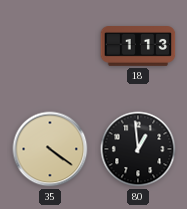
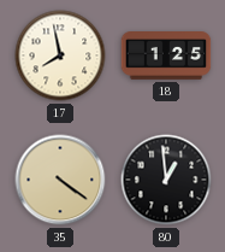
17: none -> 7:58
18: 1:13 -> 1:25
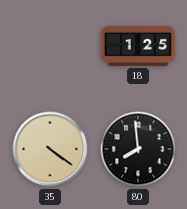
17: 7:58 -> none
80: 12:59 -> 7:59
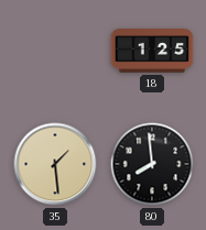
35: 4:21 -> 1:29
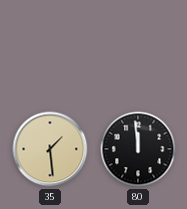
18: 1:25 -> none
80: 7:59 -> 11:59
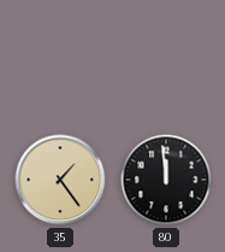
35: 1:29 -> 1:24
